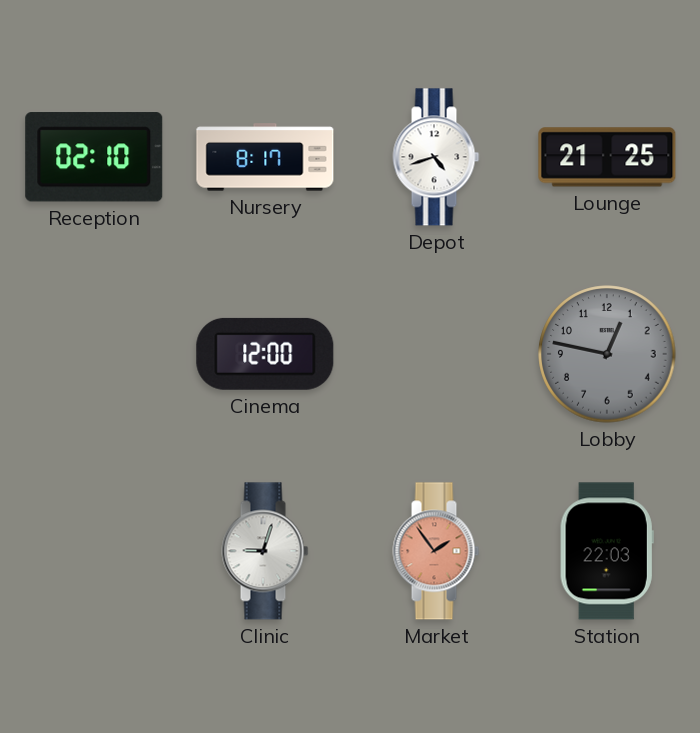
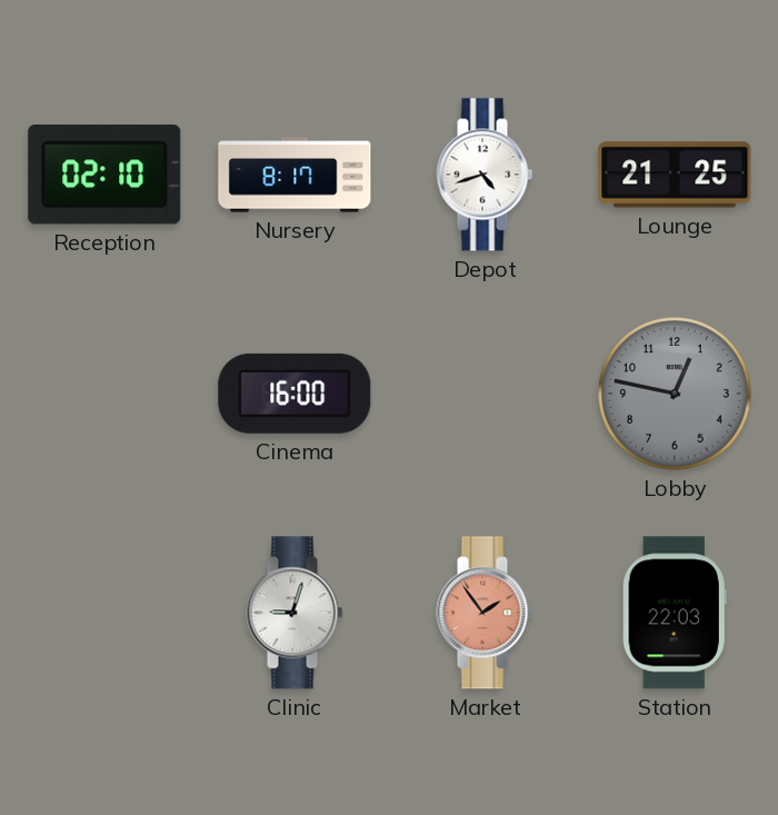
Cinema: 12:00 -> 16:00
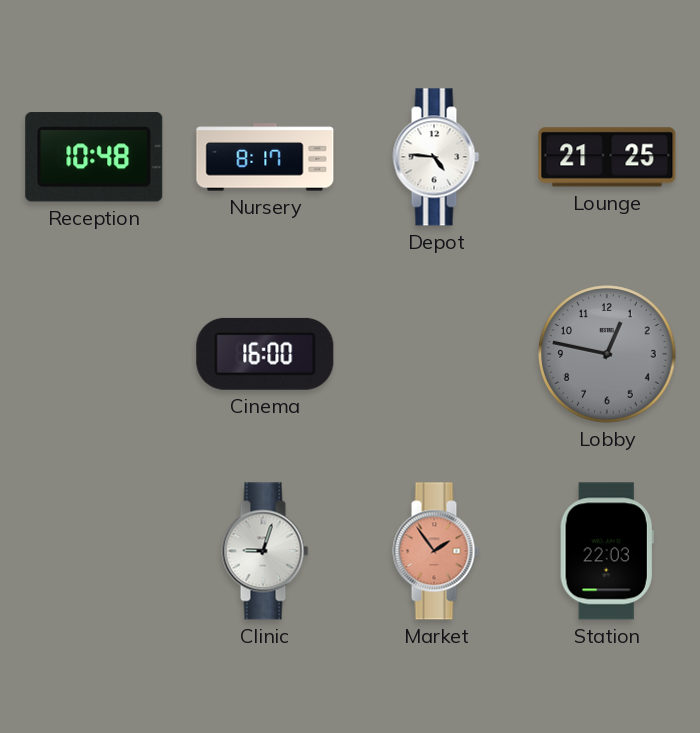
Reception: 02:10 -> 10:48
Depot: 4:42 -> 4:46
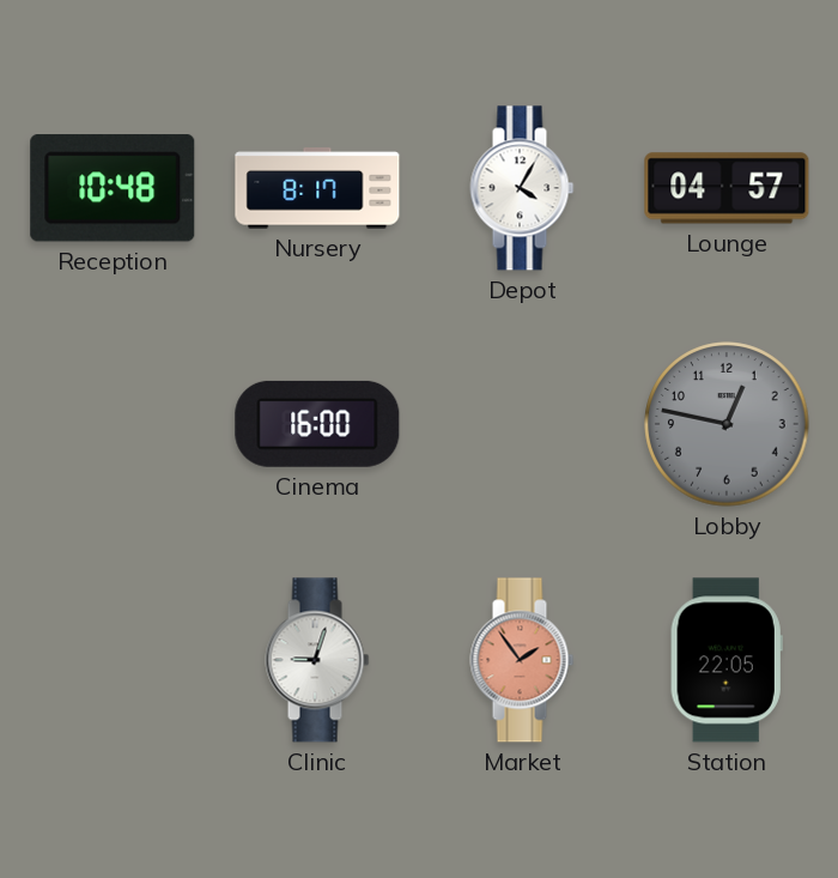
Depot: 4:46 -> 4:05
Lounge: 21:25 -> 04:57
Station: 22:03 -> 22:05
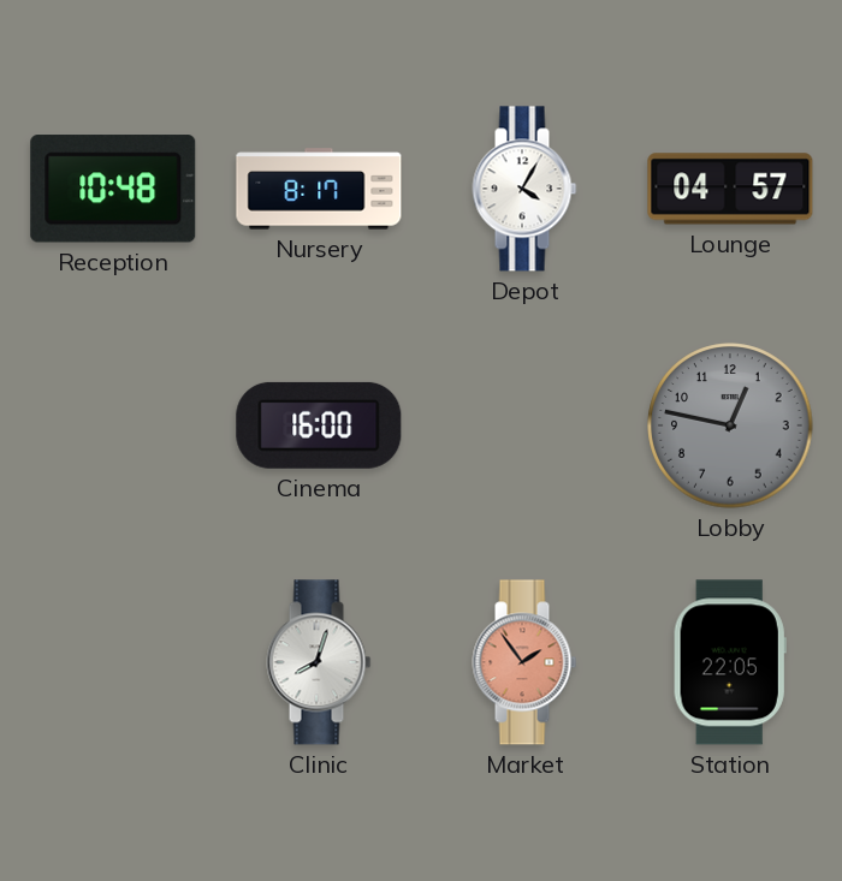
Clinic: 9:03 -> 8:03
